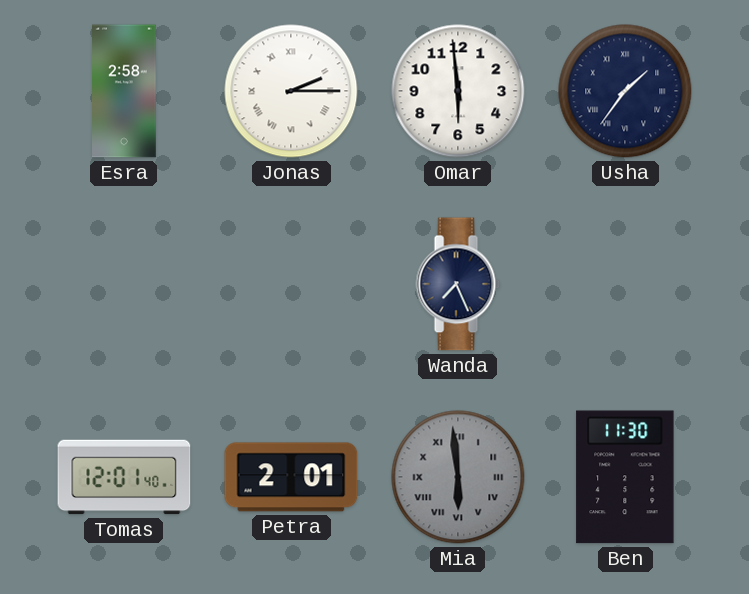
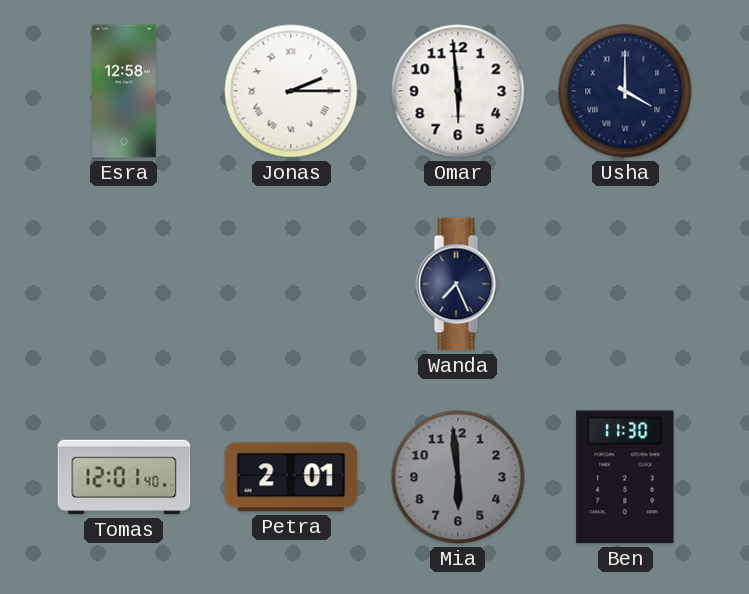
Esra: 2:58 -> 12:58
Usha: 1:36 -> 4:00
Mia numerals: Roman -> Arabic
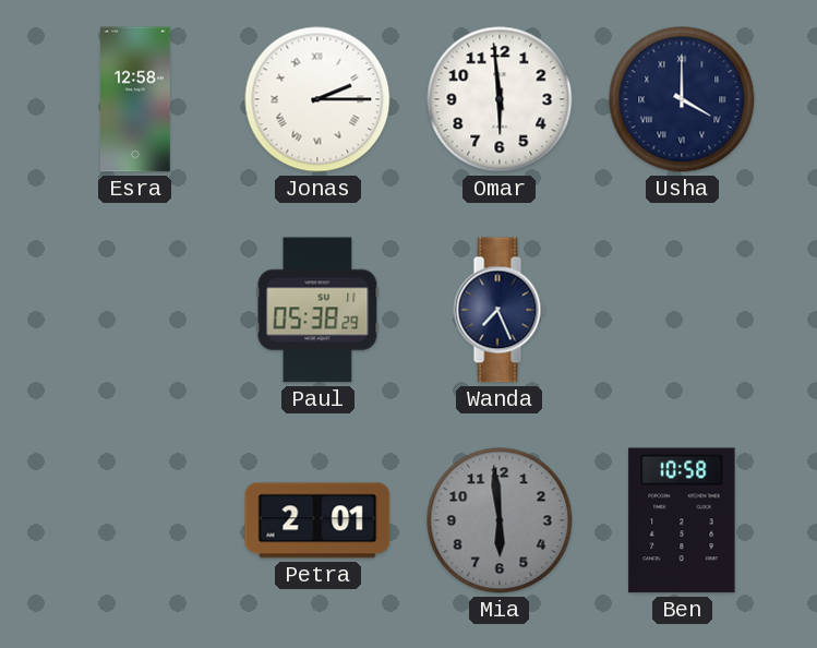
Paul: none -> 05:38
Tomas: 12:01 -> none
Ben: 11:30 -> 10:58
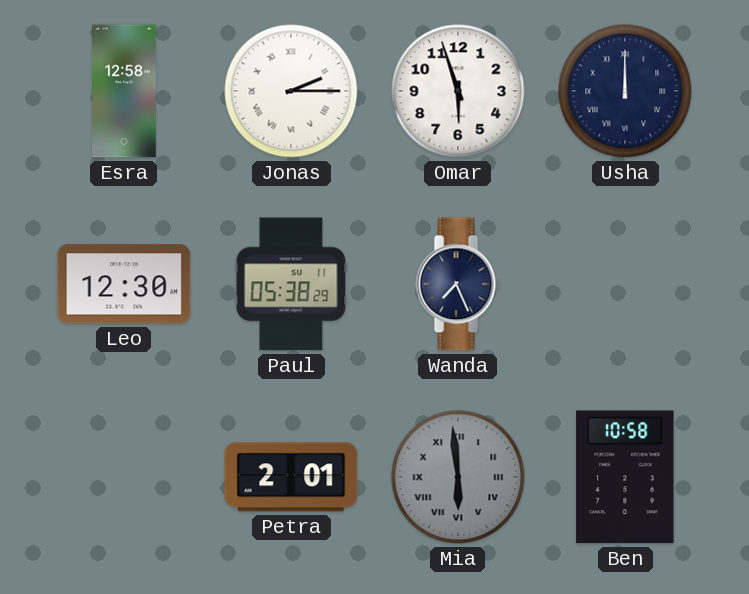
Omar: 5:59 -> 5:57
Usha: 4:00 -> 12:00
Leo: none -> 12:30
Mia numerals: Arabic -> Roman
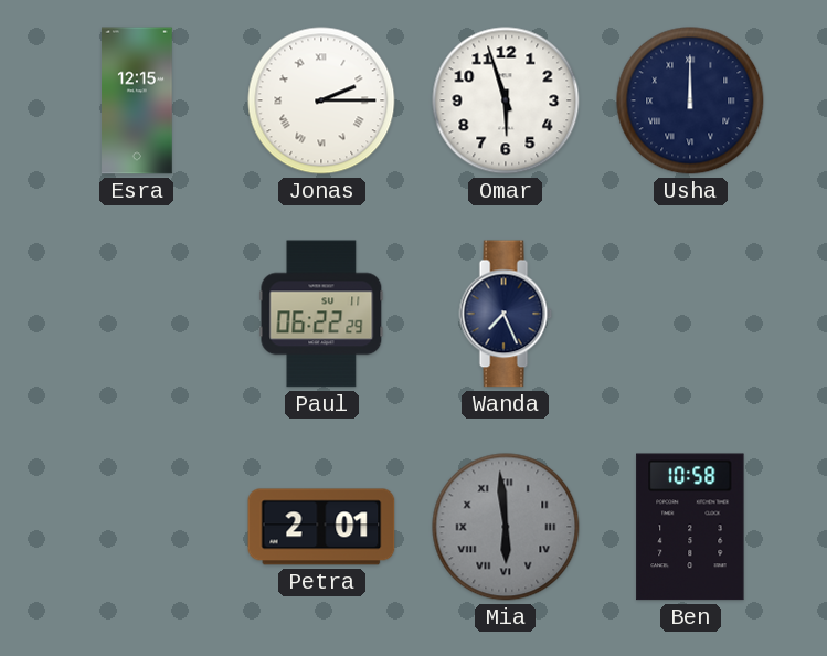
Esra: 12:58 -> 12:15
Leo: 12:30 -> none
Paul: 05:38 -> 06:22
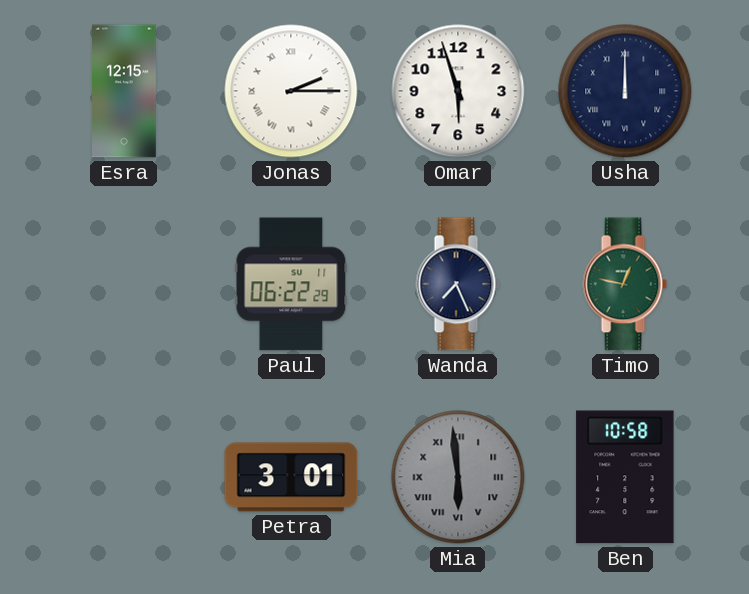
Timo: none -> 12:47
Petra: 2:01 -> 3:01
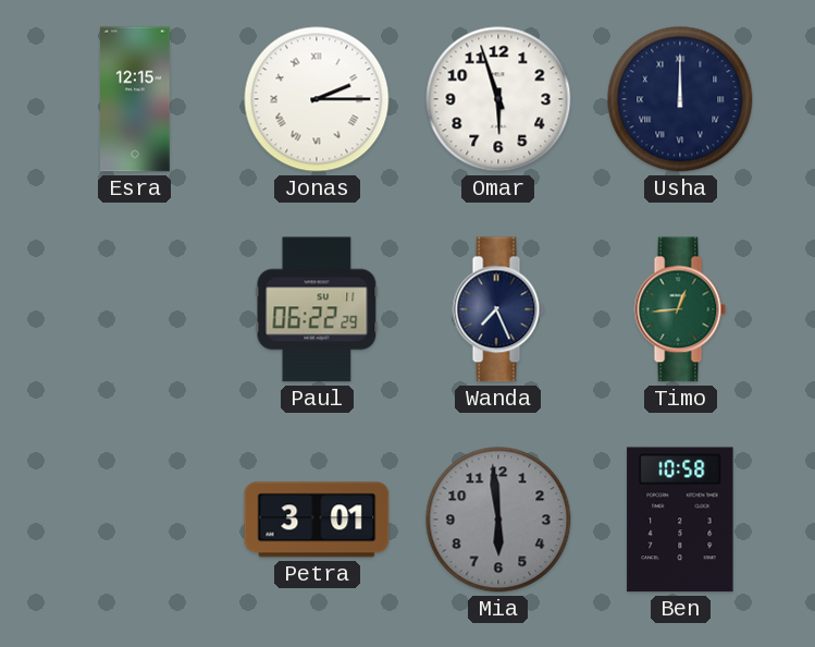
Timo: 12:47 -> 12:44
Mia numerals: Roman -> Arabic
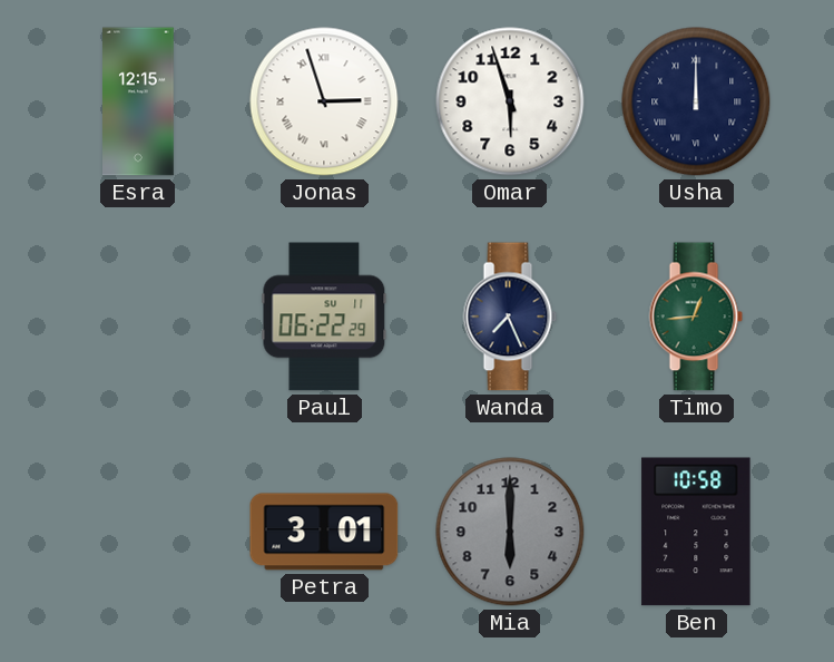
Jonas: 2:15 -> 2:57
Mia: 5:59 -> 6:00
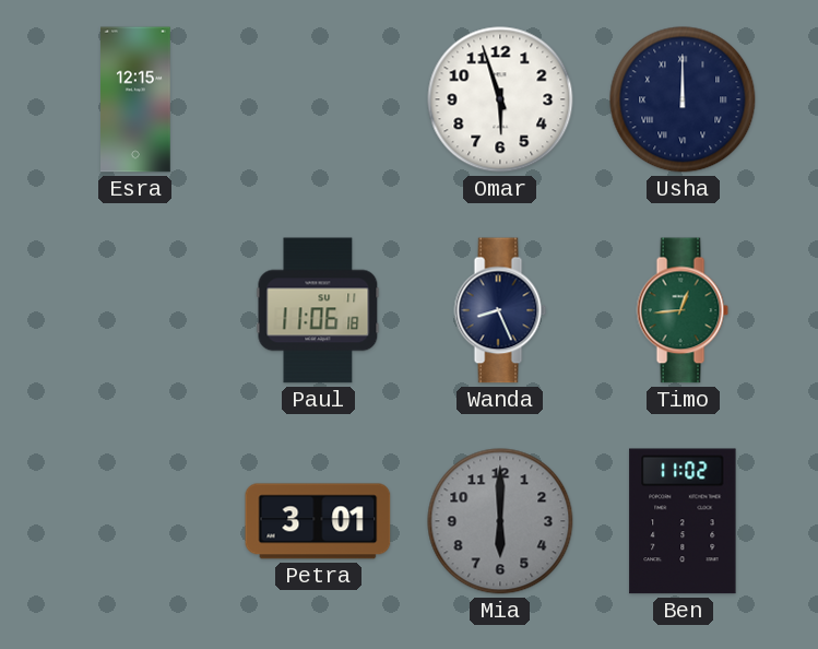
Jonas: 2:57 -> none
Paul: 06:22 -> 11:06
Wanda: 7:26 -> 8:26
Ben: 10:58 -> 11:02
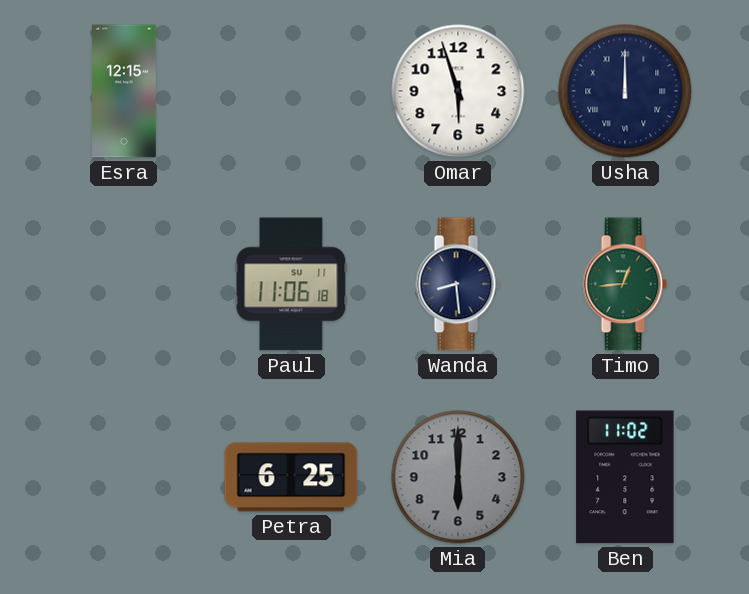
Wanda: 8:26 -> 8:29
Petra: 3:01 -> 6:25
